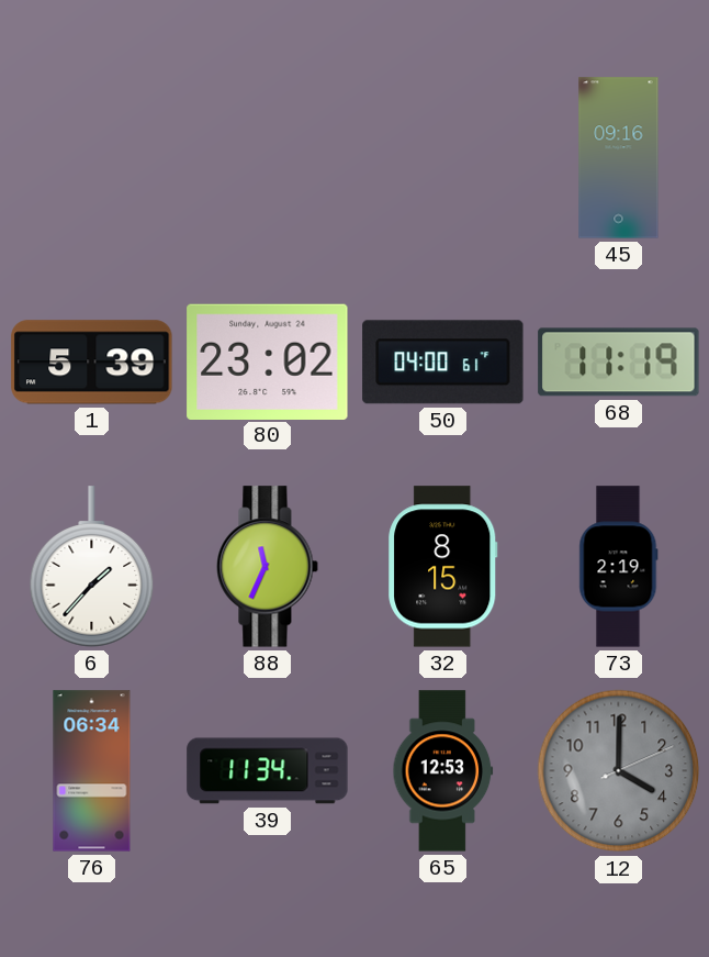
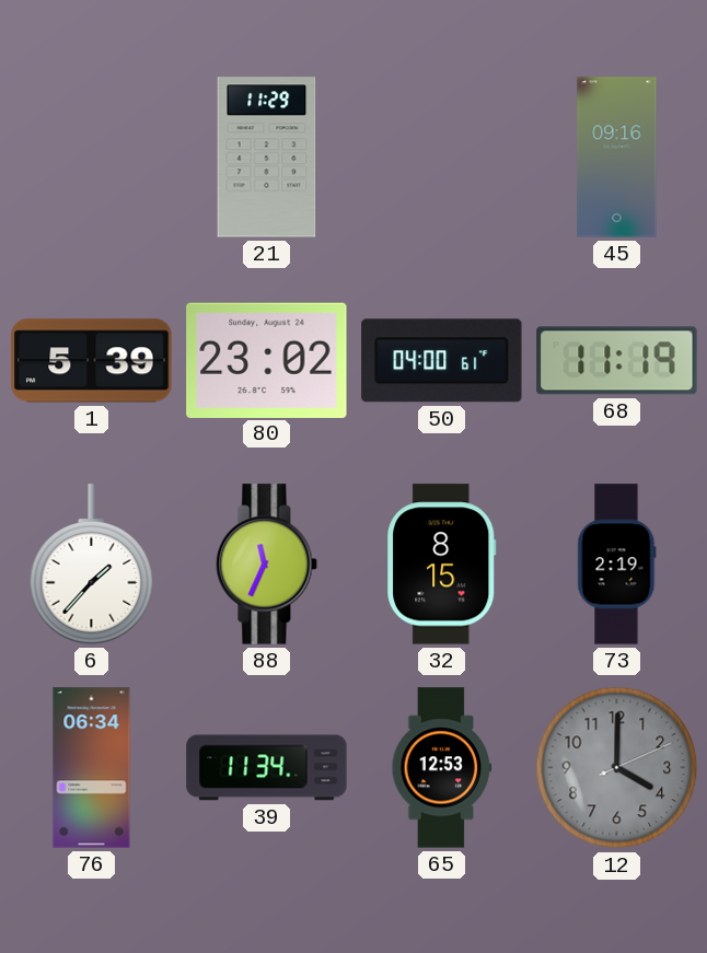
21: none -> 11:29
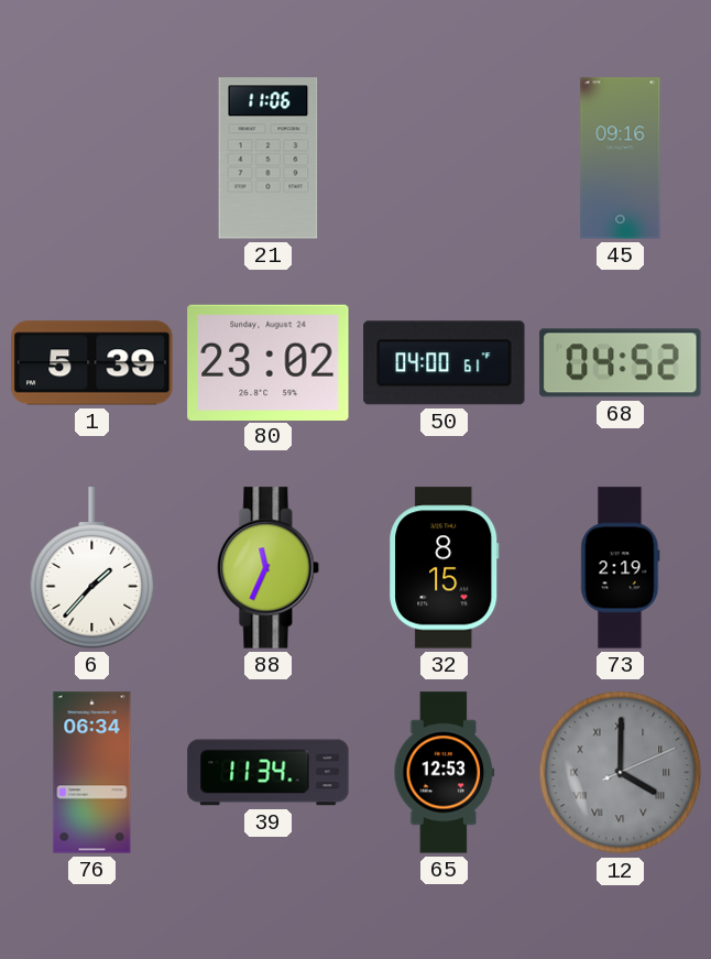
21: 11:29 -> 11:06
68: 11:19 -> 04:52
12 numerals: Arabic -> Roman
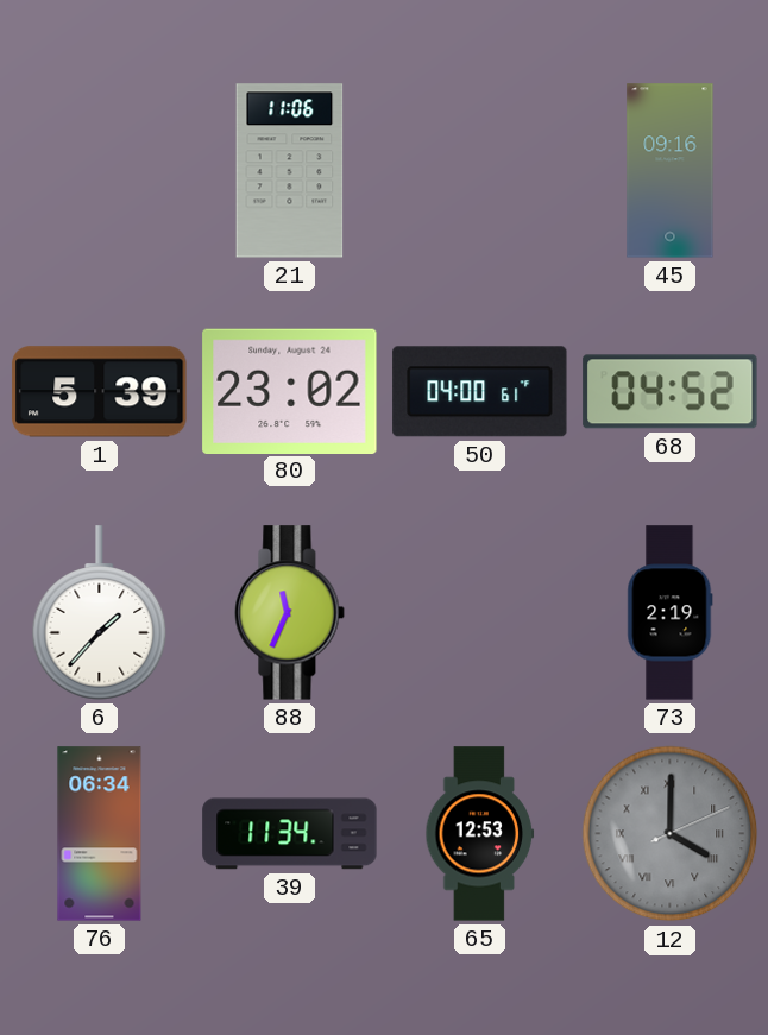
32: 8:15 -> none
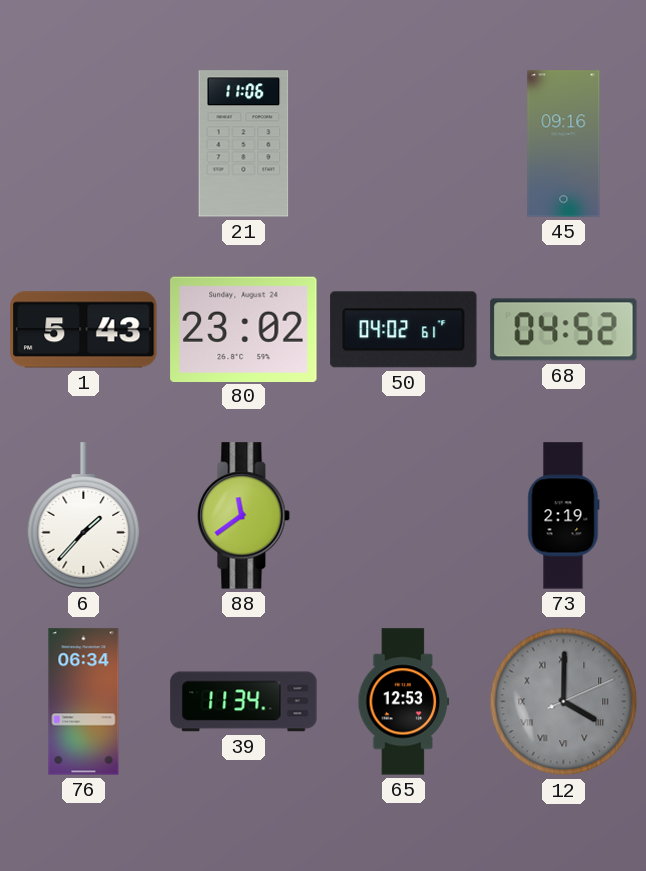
1: 5:39 -> 5:43
50: 04:00 -> 04:02
88: 11:34 -> 11:39
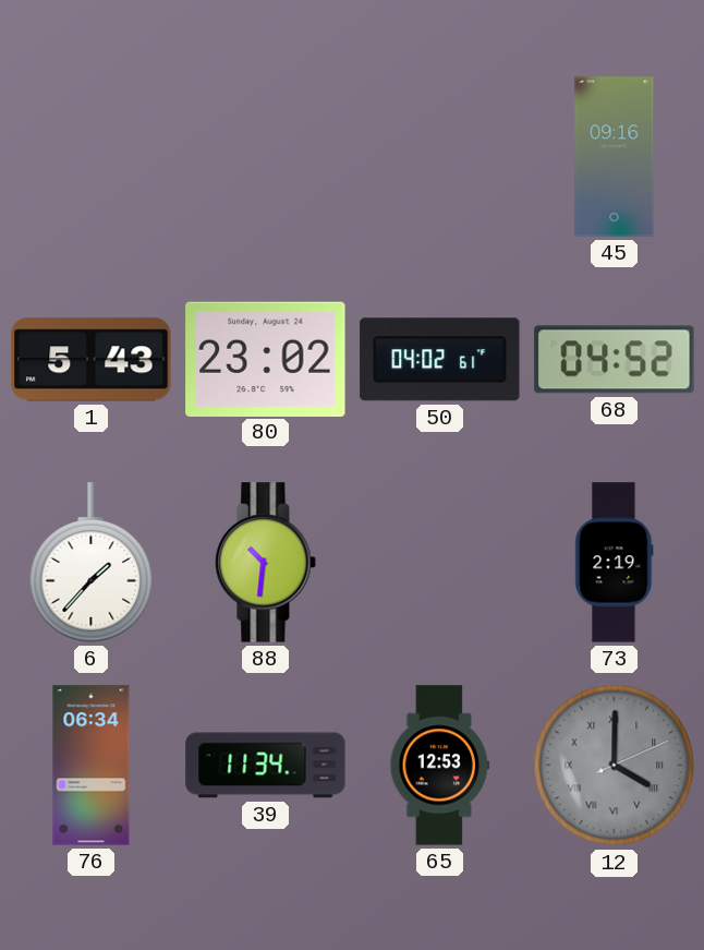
21: 11:06 -> none
88: 11:39 -> 10:31
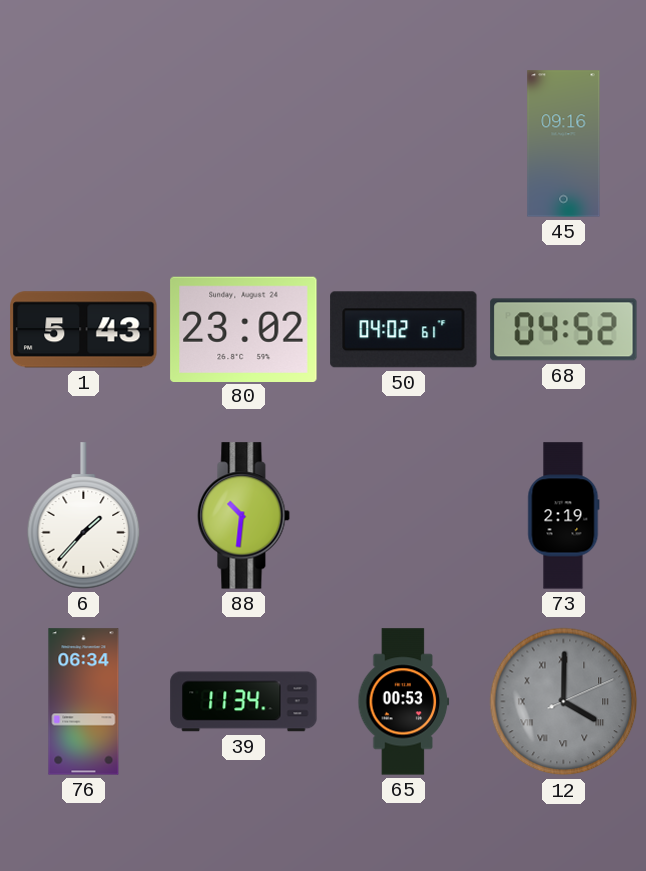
65: 12:53 -> 00:53
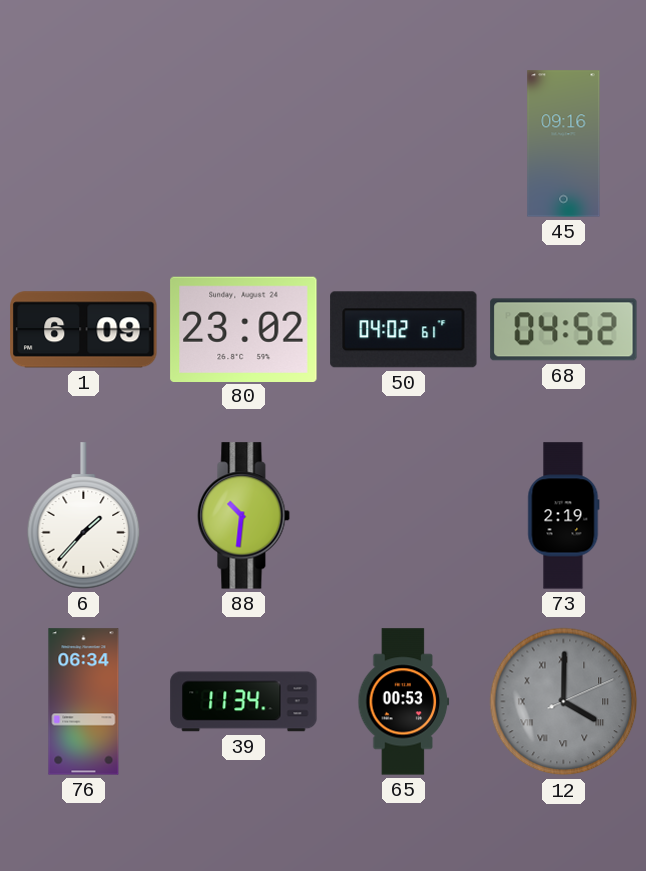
1: 5:43 -> 6:09
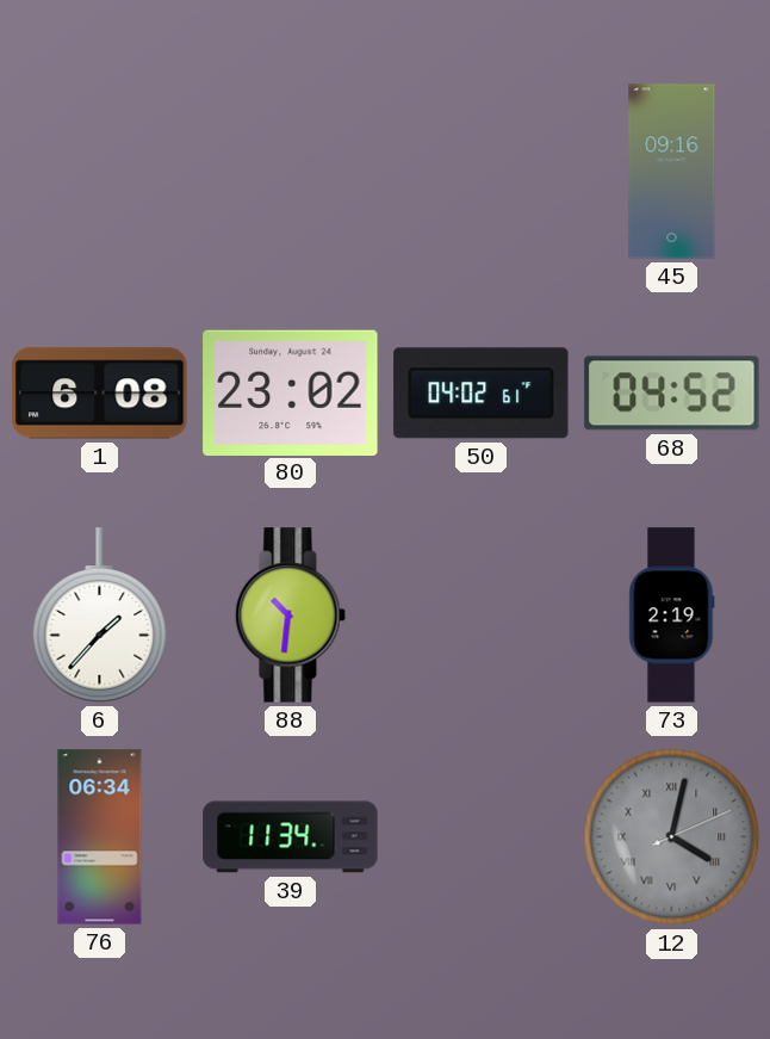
1: 6:09 -> 6:08
65: 00:53 -> none
12: 4:00 -> 4:02
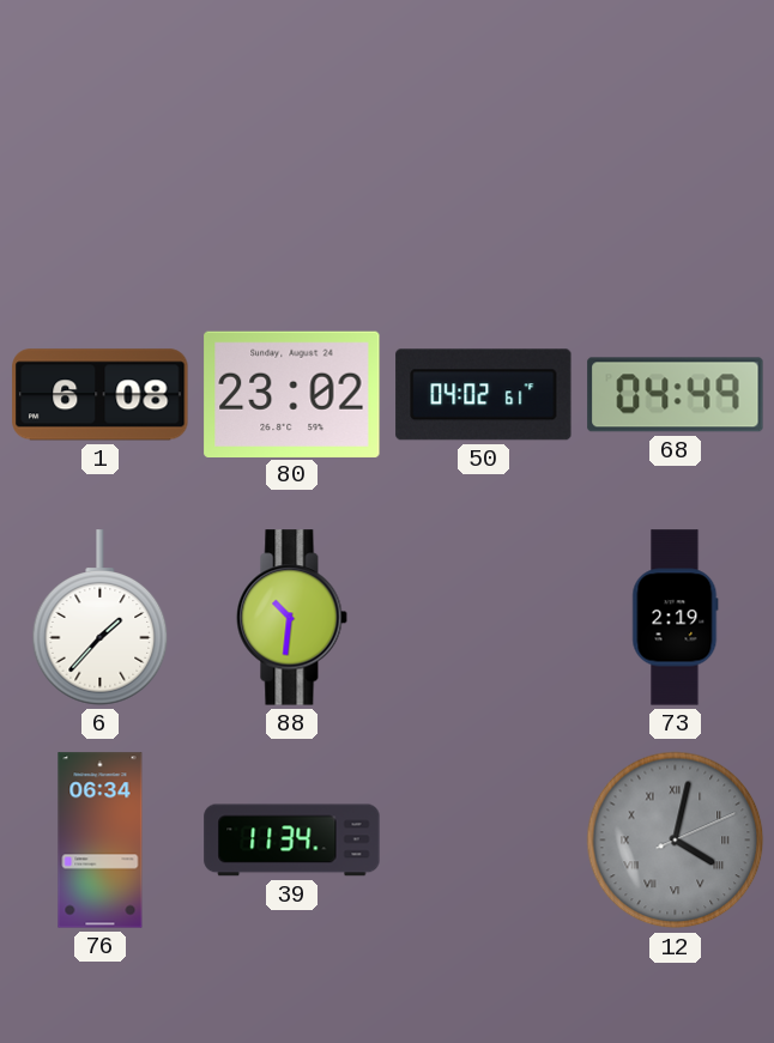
45: 09:16 -> none
68: 04:52 -> 04:49
